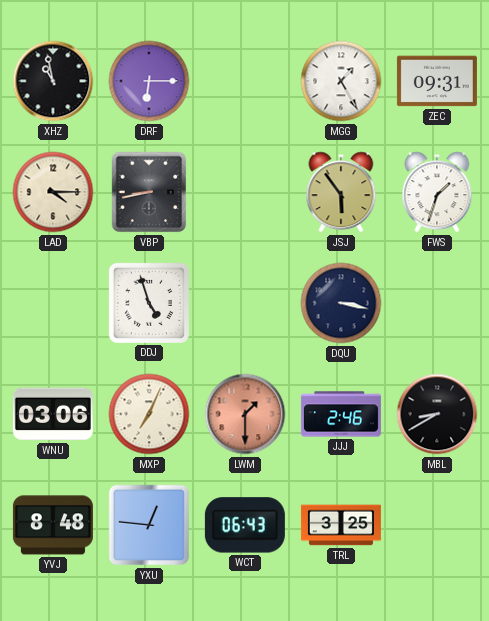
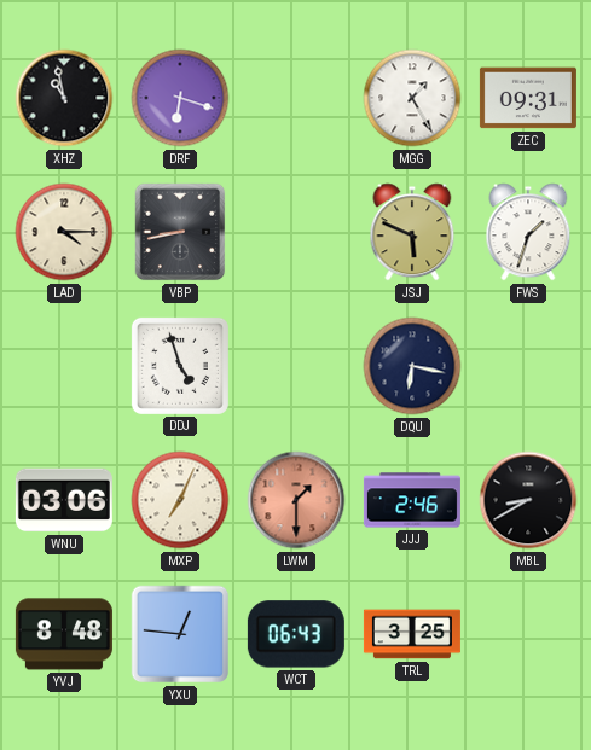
DRF: 6:15 -> 6:18
JSJ: 5:54 -> 5:49
DQU: 3:17 -> 6:17
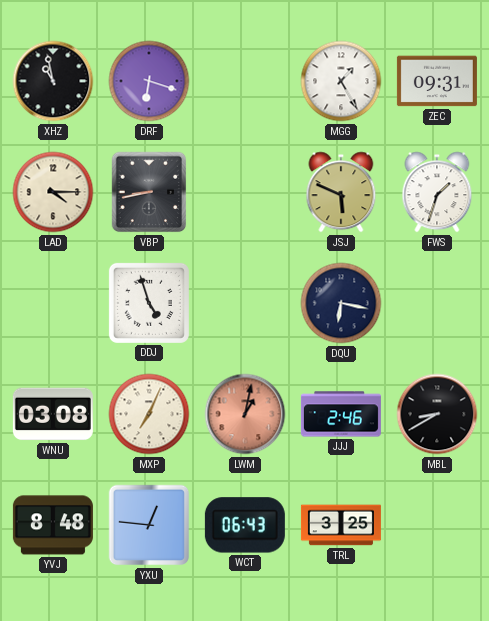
WNU: 03:06 -> 03:08
LWM: 1:30 -> 1:02
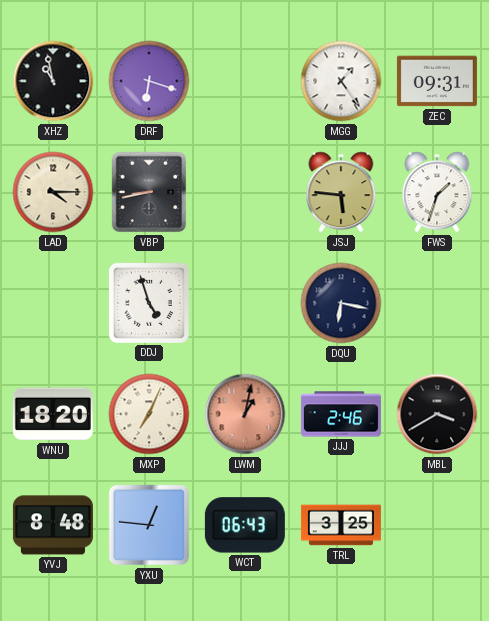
MGG: 1:25 -> 1:24
JSJ: 5:49 -> 5:46
WNU: 03:08 -> 18:20
MBL: 8:40 -> 3:40
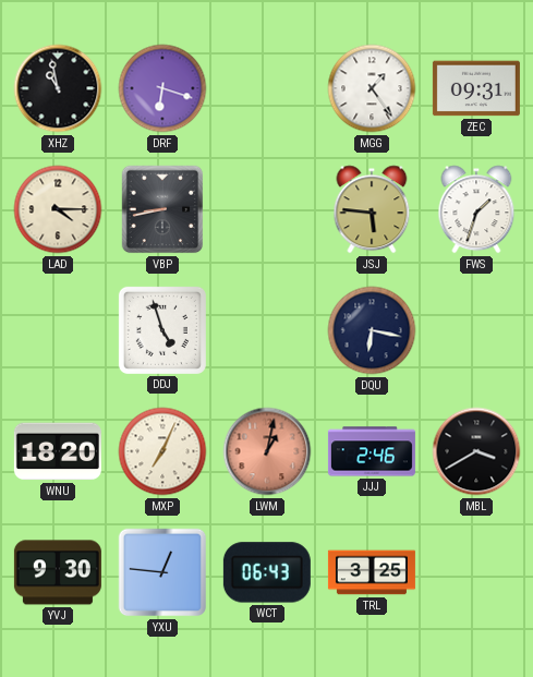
YVJ: 8:48 -> 9:30
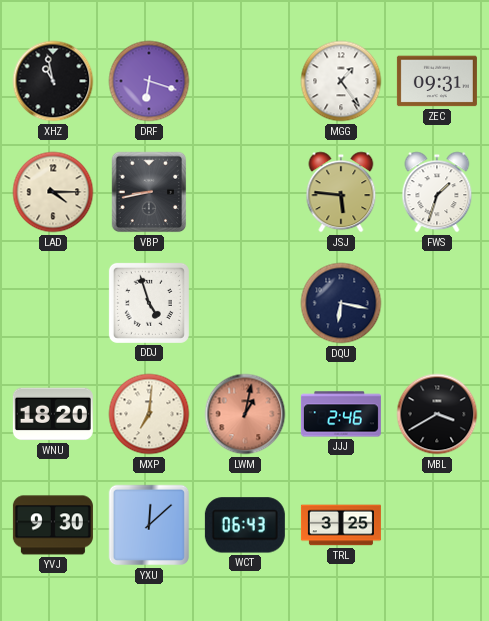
MXP: 7:04 -> 7:01
YXU: 12:46 -> 12:08
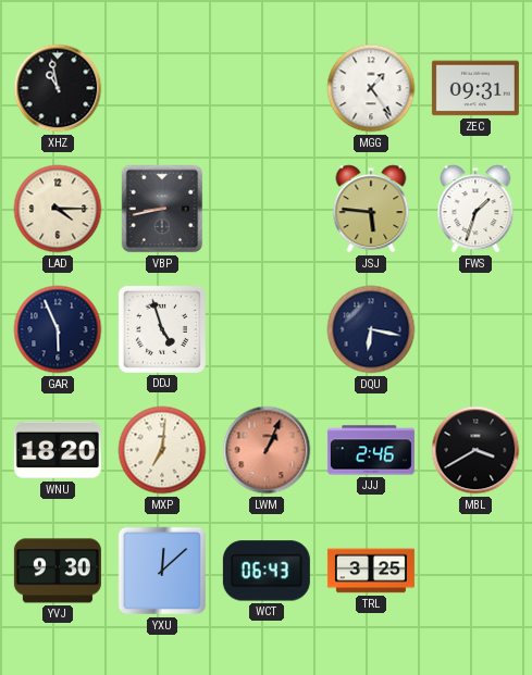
DRF: 6:18 -> none
GAR: none -> 5:56
LWM: 1:02 -> 1:04
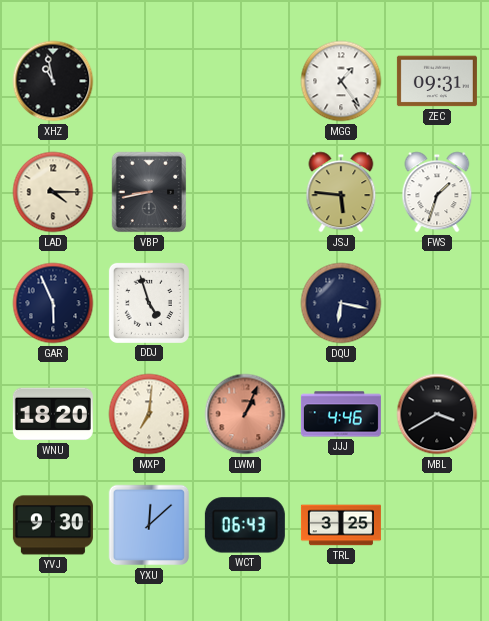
JJJ: 2:46 -> 4:46
